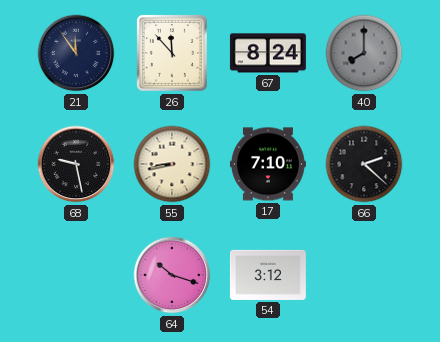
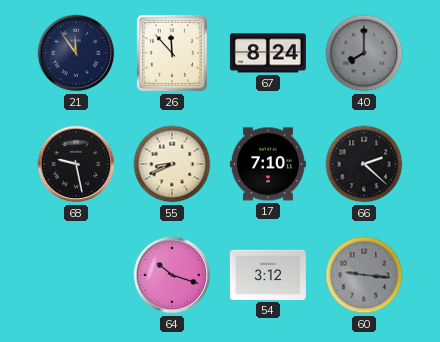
55: 8:43 -> 8:41
60: none -> 9:16
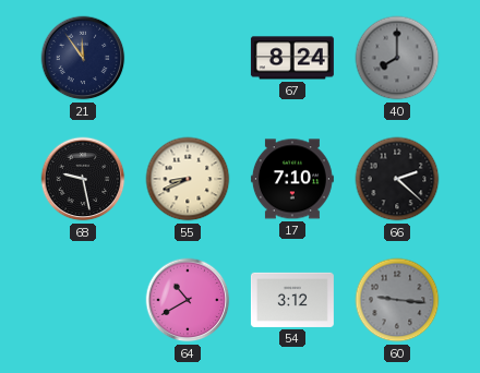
26: 11:53 -> none
64: 10:18 -> 10:40
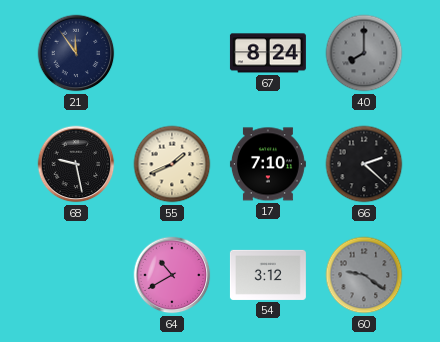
55: 8:41 -> 1:41
60: 9:16 -> 9:21
